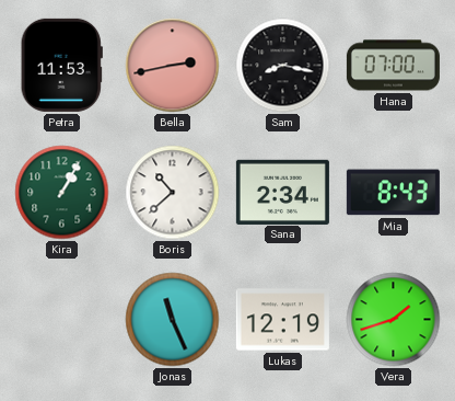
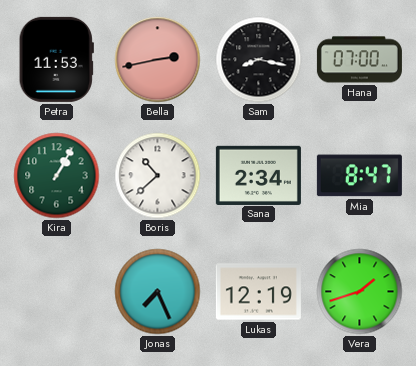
Mia: 8:43 -> 8:47
Jonas: 11:26 -> 7:26
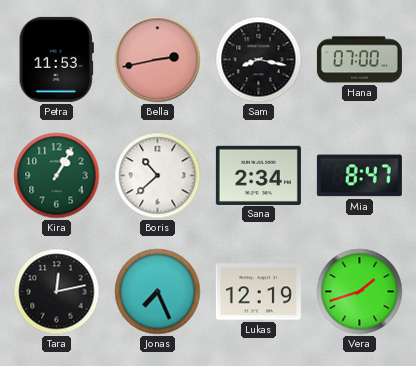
Tara: none -> 12:13
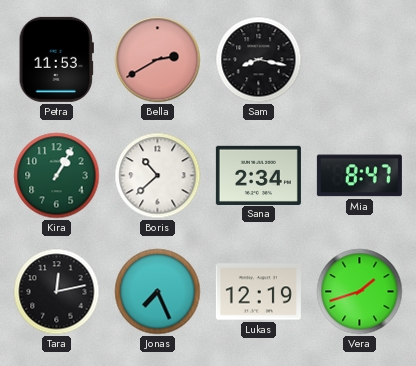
Bella: 2:43 -> 2:40
Hana: 07:00 -> none
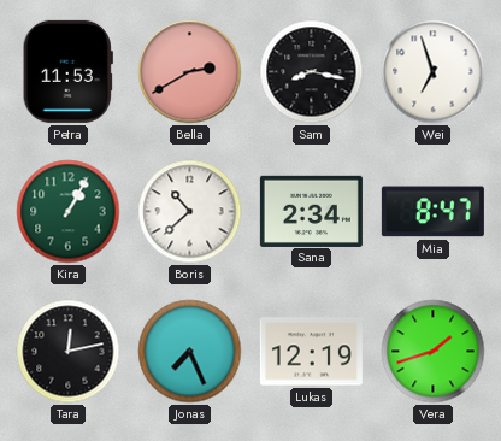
Wei: none -> 6:57
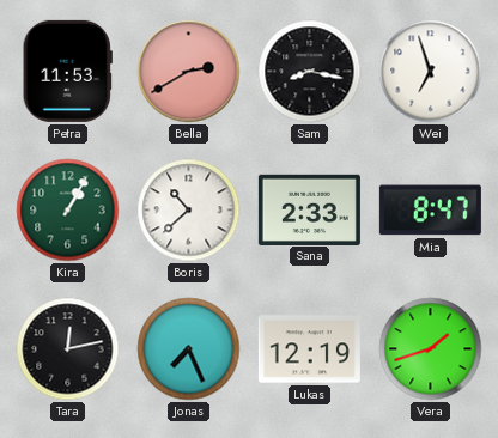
Sana: 2:34 -> 2:33
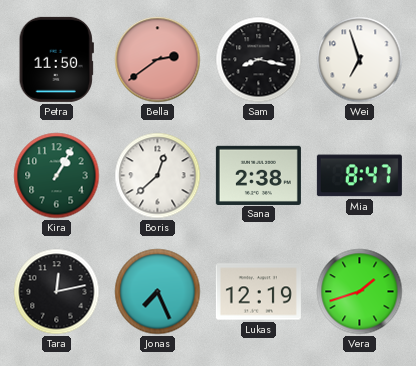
Petra: 11:53 -> 11:50
Bella: 2:40 -> 2:39
Boris: 10:38 -> 12:38
Sana: 2:33 -> 2:38
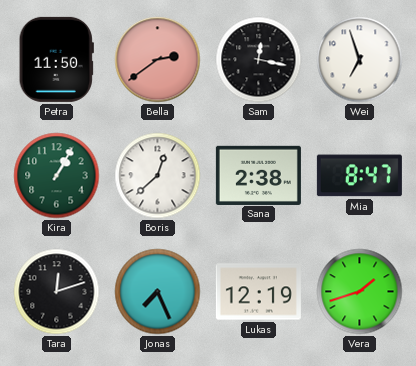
Sam: 8:17 -> 12:17
Tara: 12:13 -> 12:12
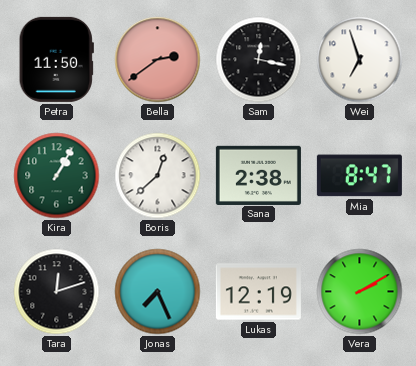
Vera: 1:42 -> 2:10
